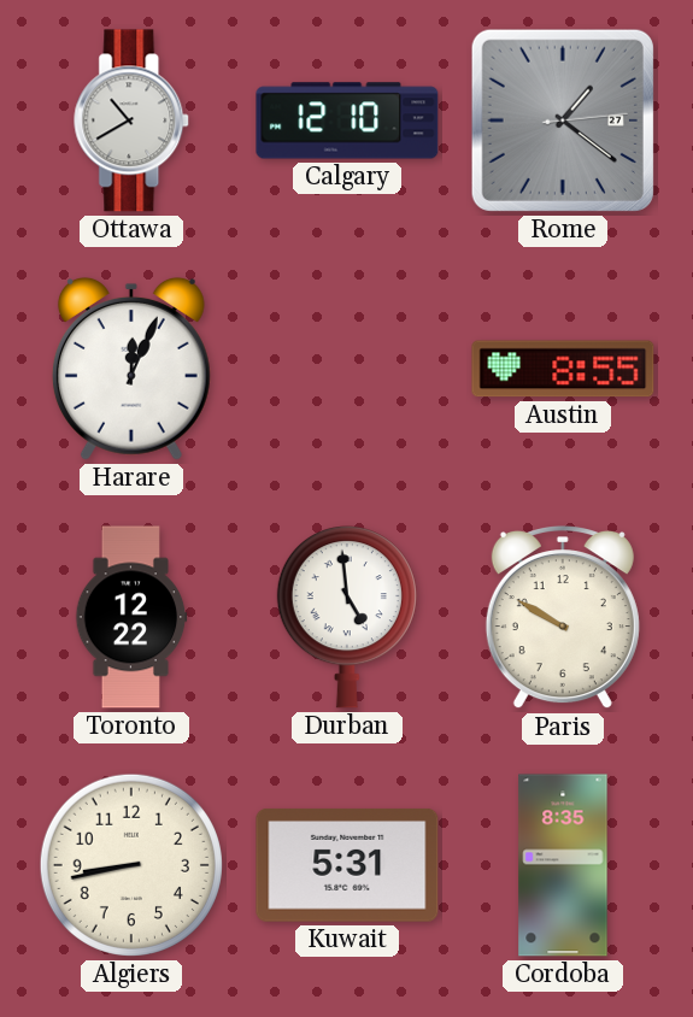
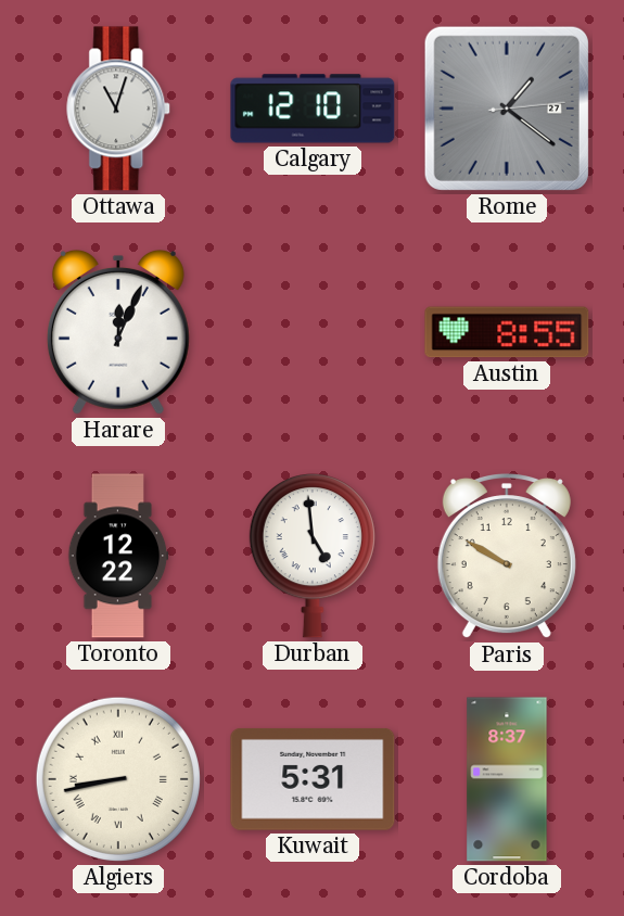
Ottawa: 10:40 -> 11:03
Algiers numerals: Arabic -> Roman
Cordoba: 8:35 -> 8:37
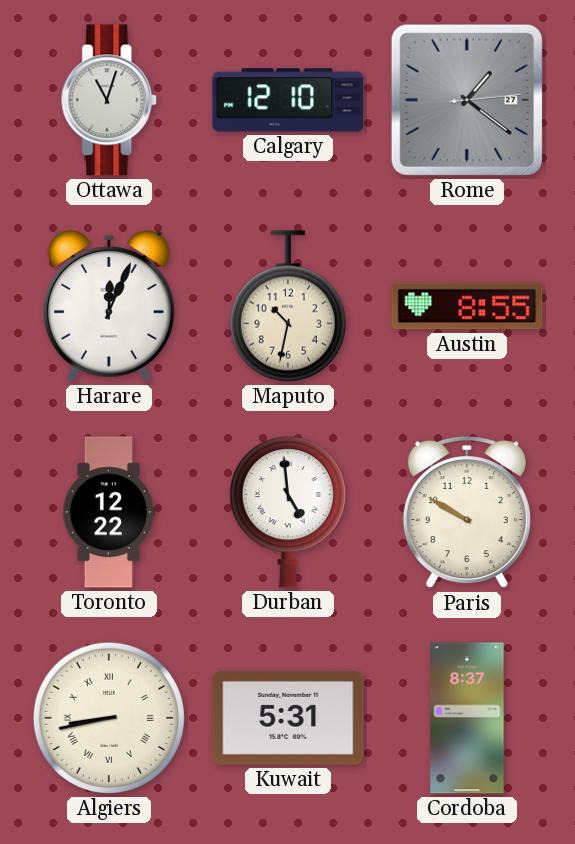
Maputo: none -> 10:32
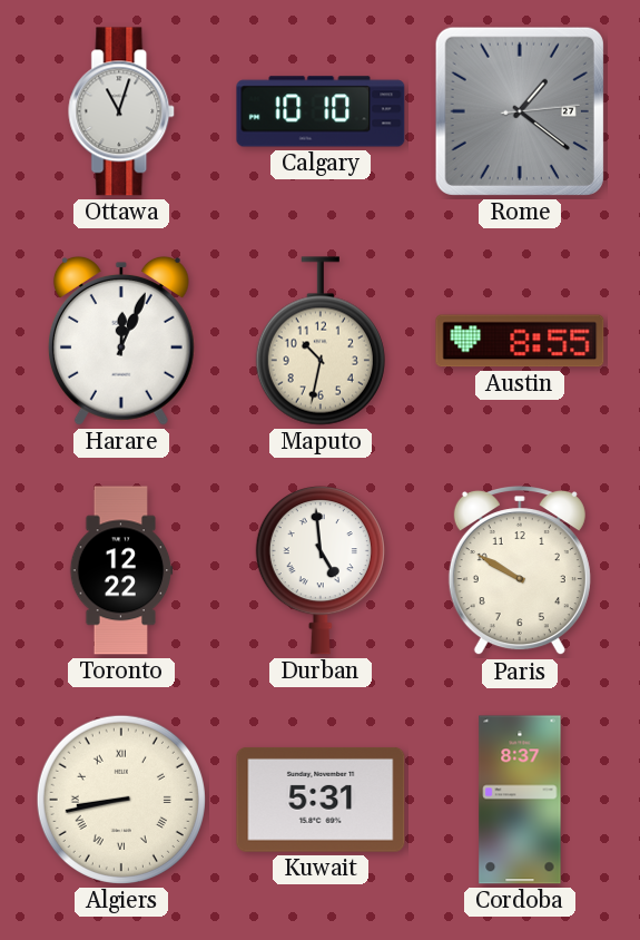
Calgary: 12:10 -> 10:10
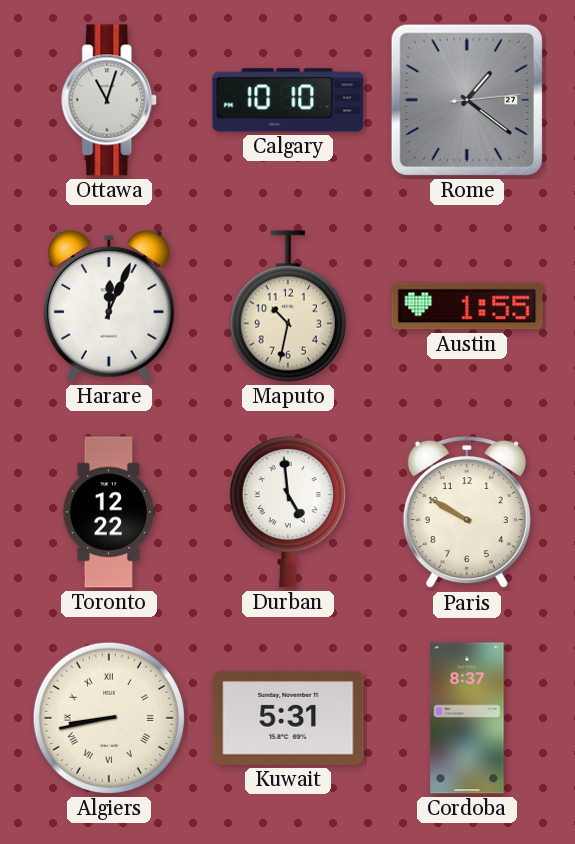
Austin: 8:55 -> 1:55
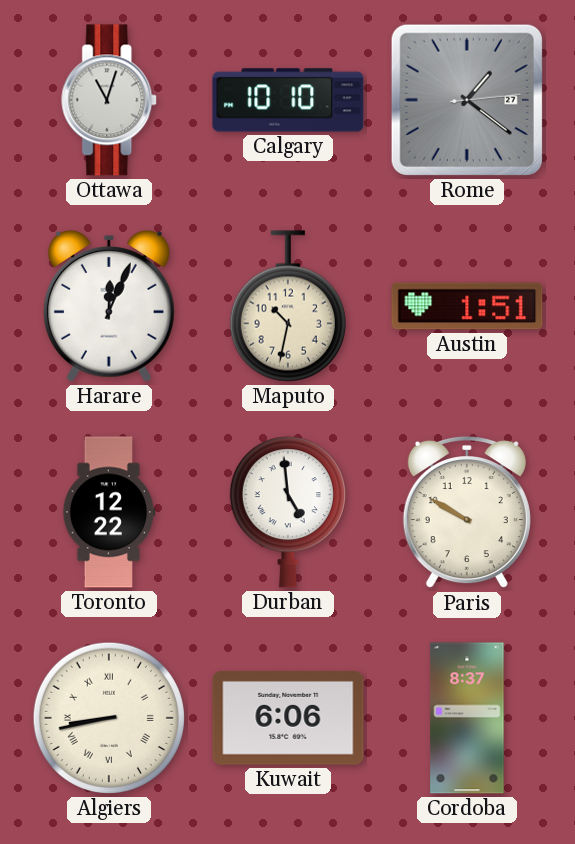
Austin: 1:55 -> 1:51
Kuwait: 5:31 -> 6:06
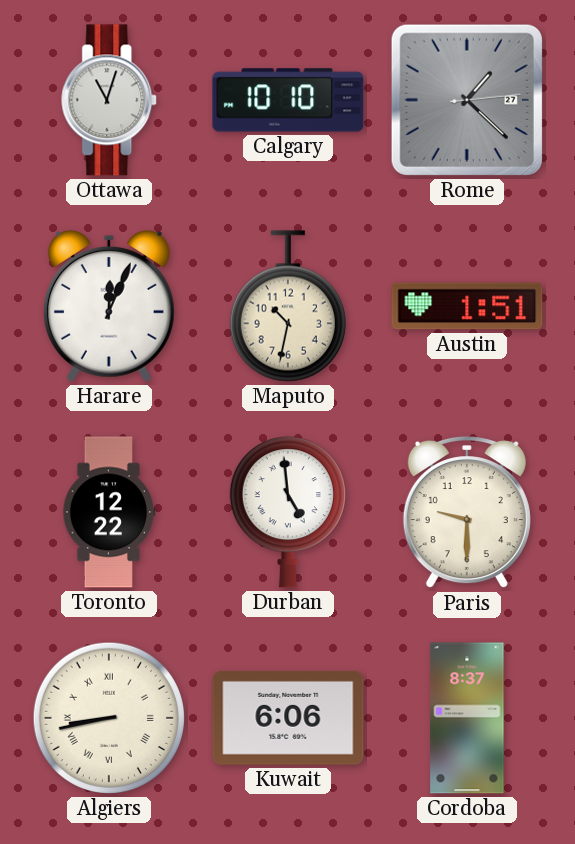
Rome: 1:21 -> 1:22
Paris: 9:50 -> 9:30
